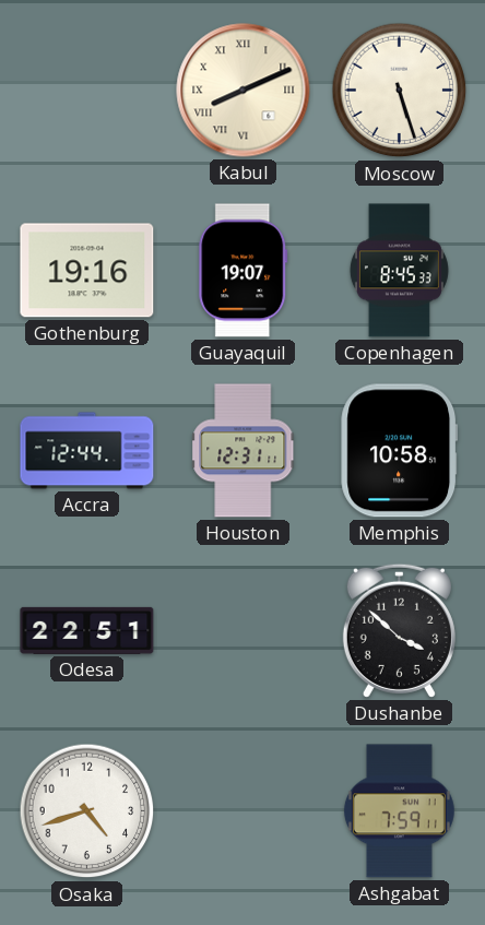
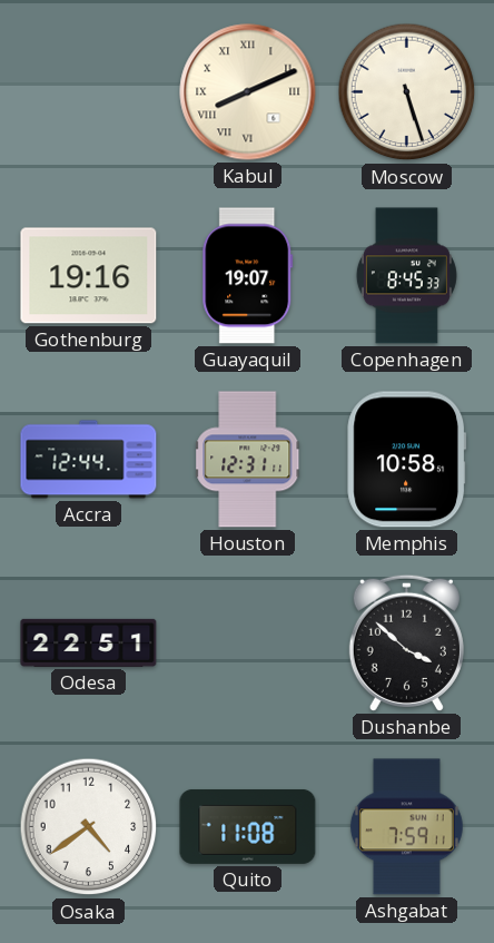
Osaka: 4:42 -> 4:39
Quito: none -> 11:08
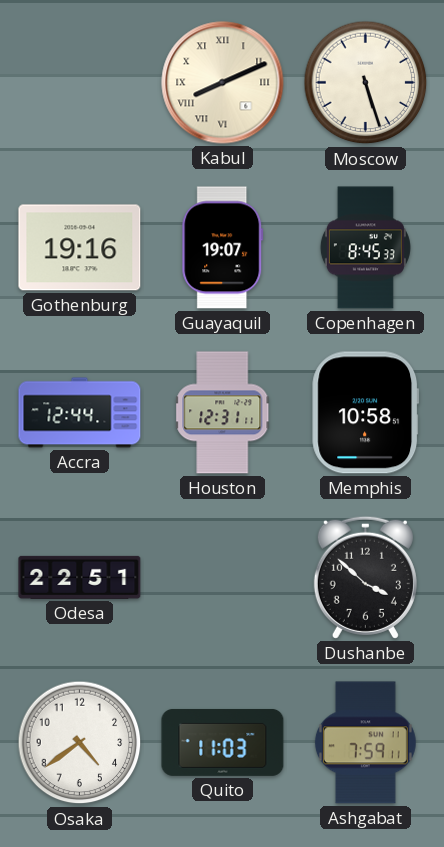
Quito: 11:08 -> 11:03
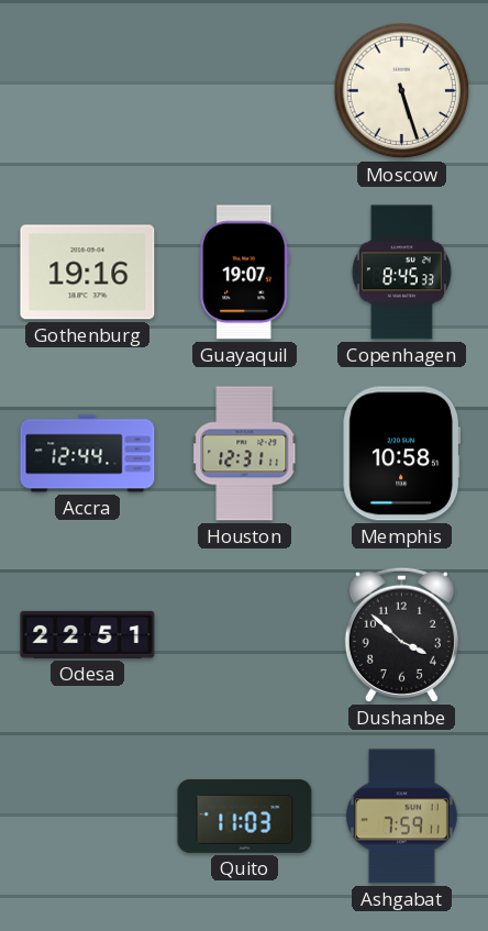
Kabul: 8:11 -> none
Osaka: 4:39 -> none
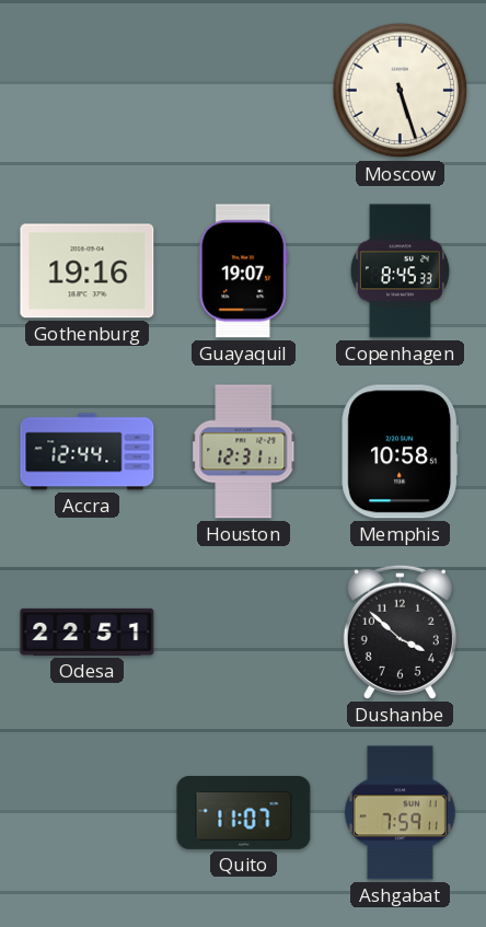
Quito: 11:03 -> 11:07
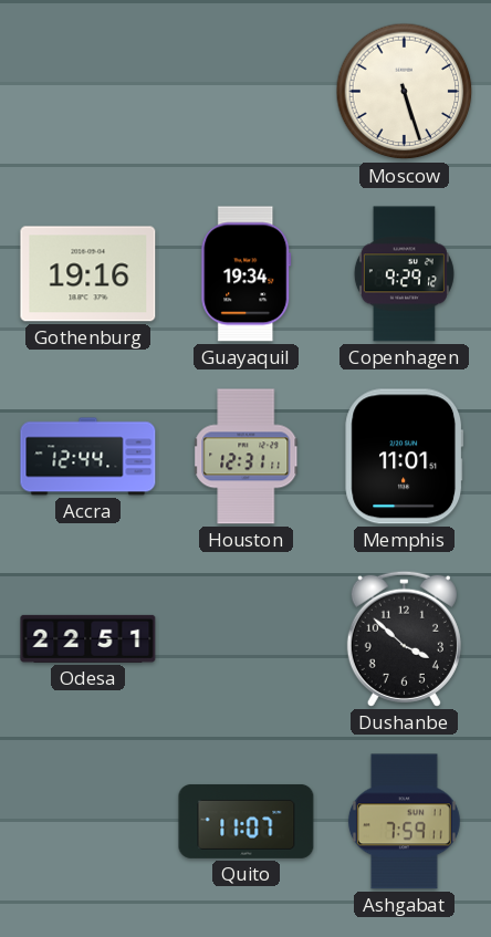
Guayaquil: 19:07 -> 19:34
Copenhagen: 8:45 -> 9:29
Memphis: 10:58 -> 11:01
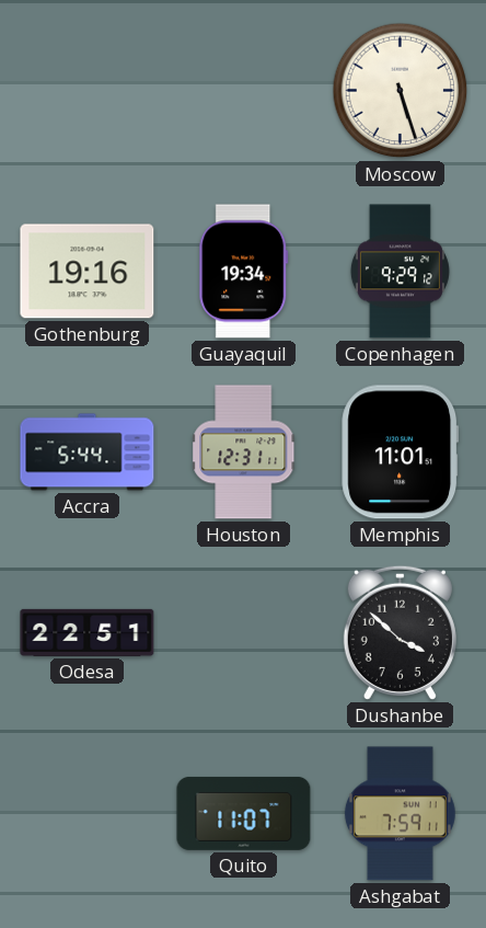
Accra: 12:44 -> 5:44
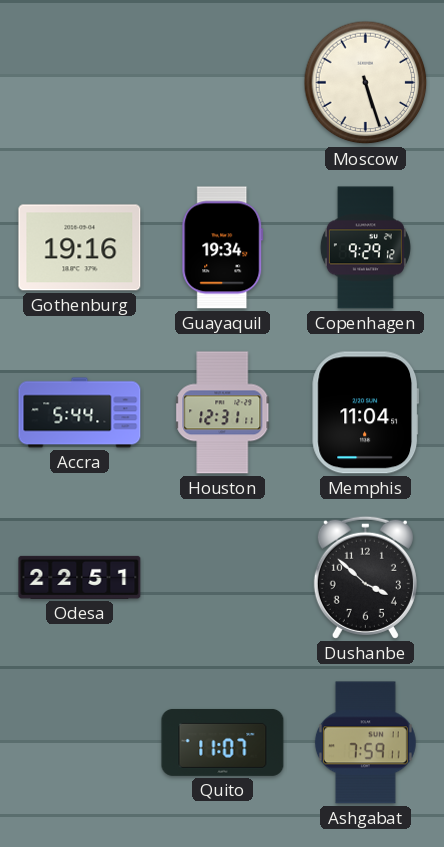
Memphis: 11:01 -> 11:04
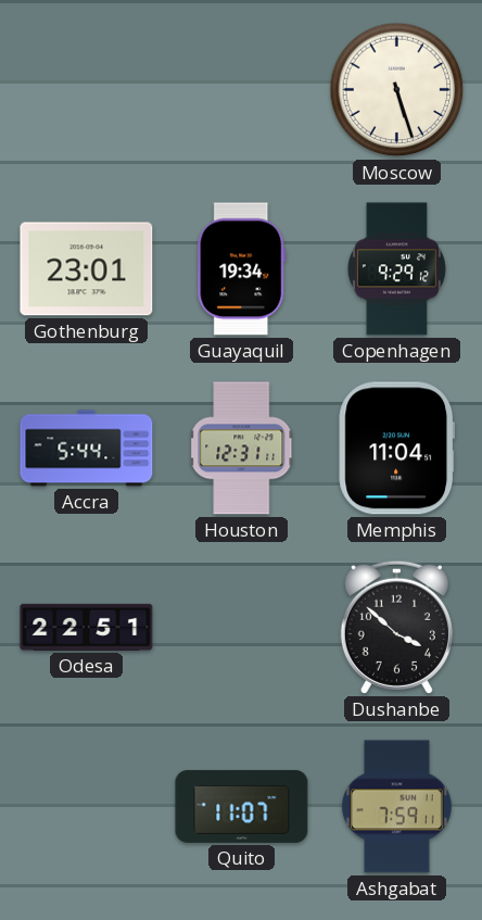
Gothenburg: 19:16 -> 23:01
